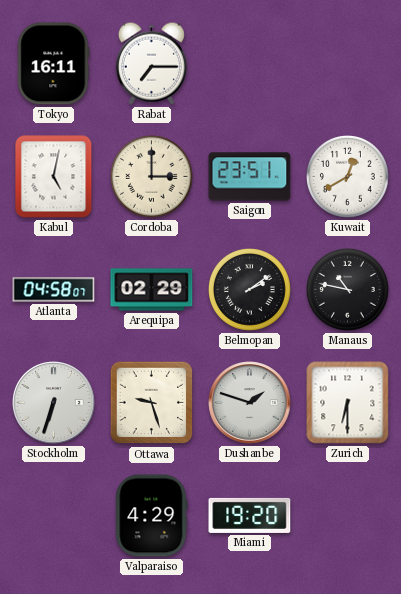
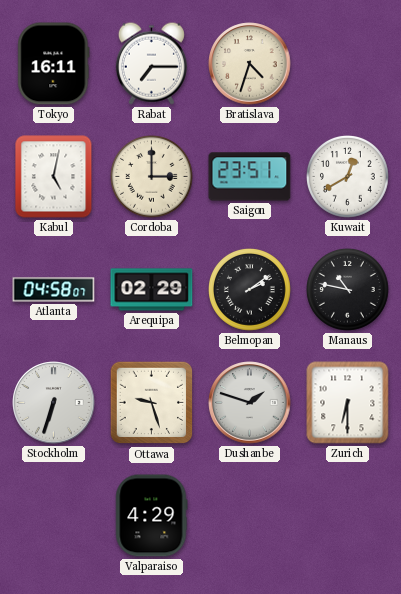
Bratislava: none -> 4:33
Miami: 19:20 -> none
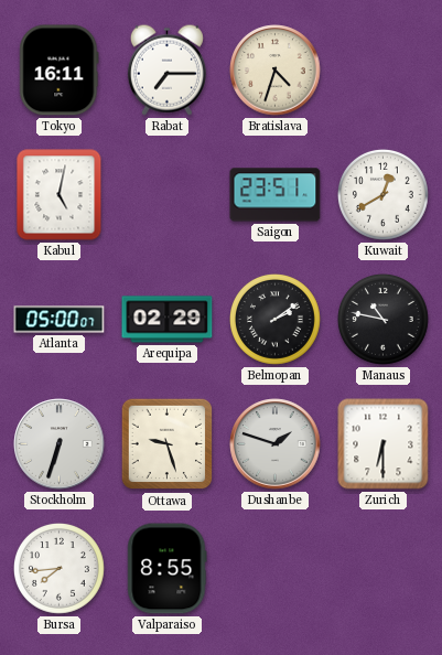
Cordoba: 3:00 -> none
Atlanta: 04:58 -> 05:00
Bursa: none -> 7:44
Valparaiso: 4:29 -> 8:55
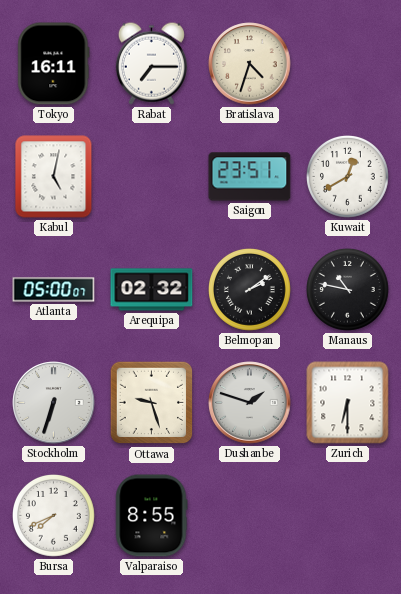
Arequipa: 02:29 -> 02:32
Bursa: 7:44 -> 7:41
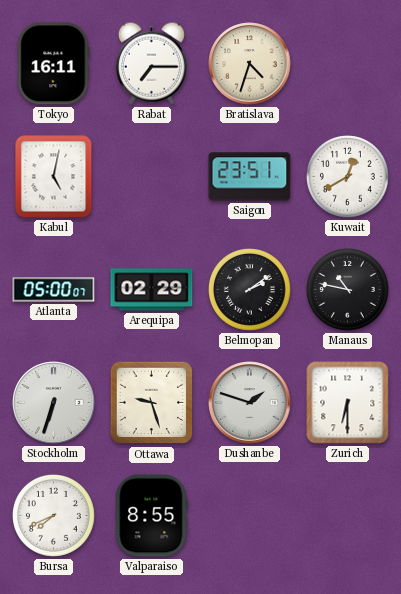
Arequipa: 02:32 -> 02:29
